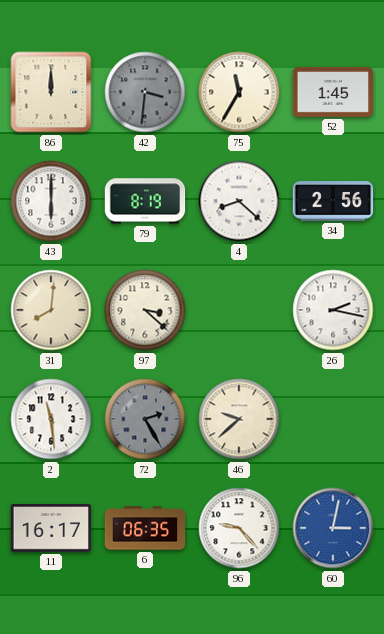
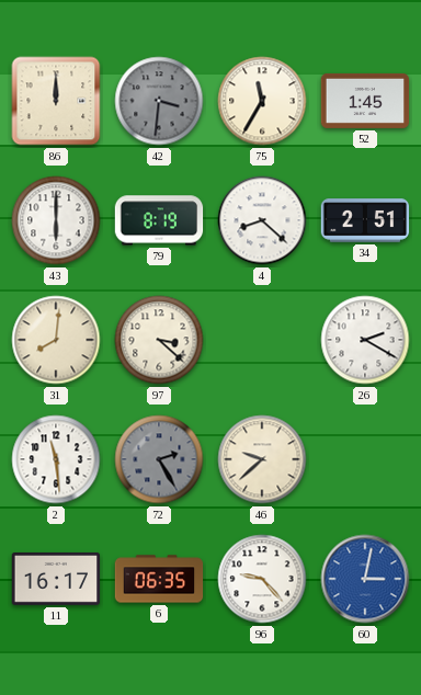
34: 2:56 -> 2:51
26: 2:17 -> 2:20
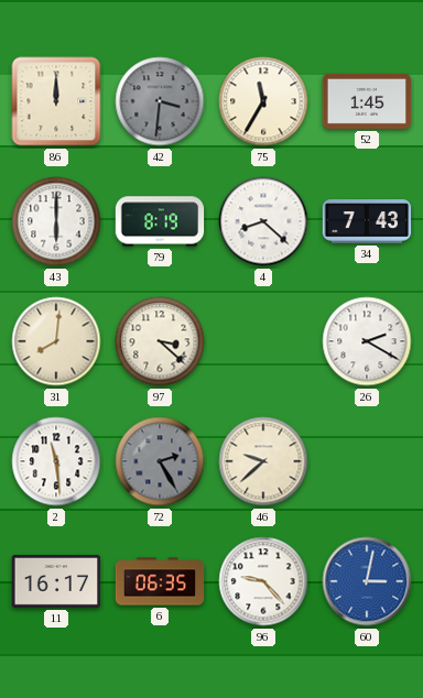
34: 2:51 -> 7:43
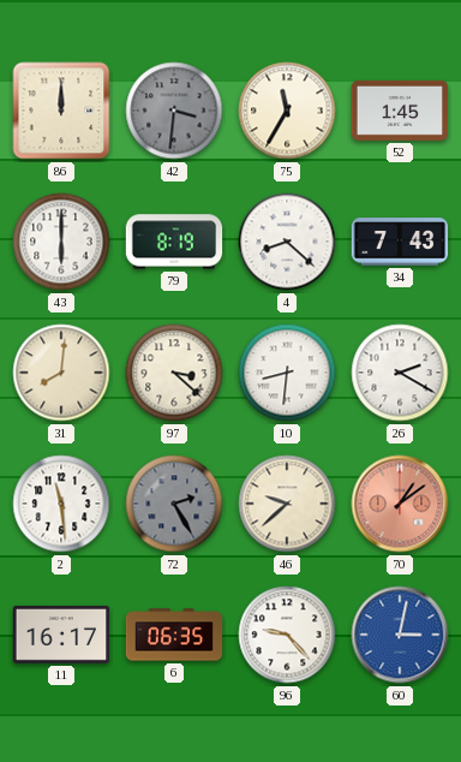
10: none -> 8:31
70: none -> 1:09
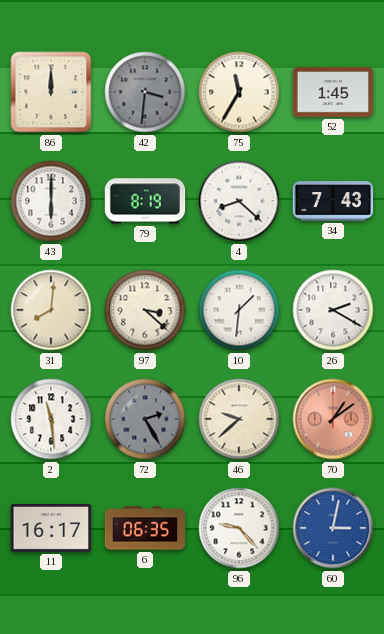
10: 8:31 -> 1:31
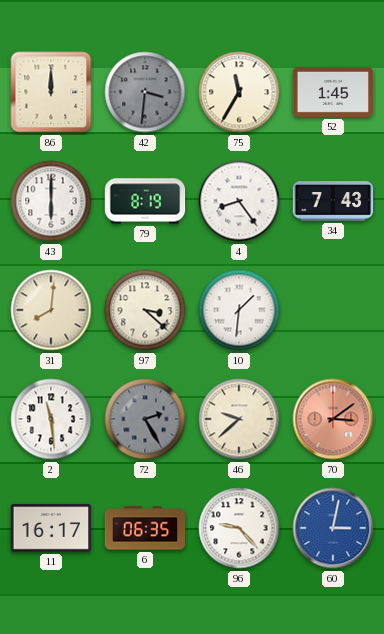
4: 8:22 -> 8:24
26: 2:20 -> none
70: 1:09 -> 3:09
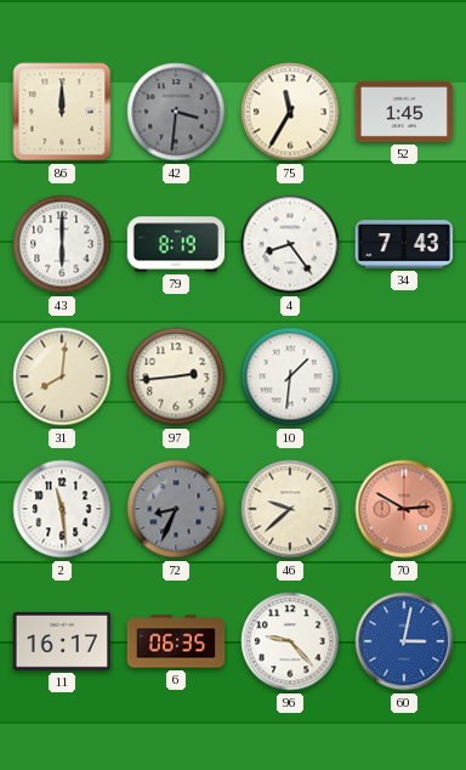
97: 3:22 -> 2:44
72: 2:25 -> 8:34
70: 3:09 -> 2:50
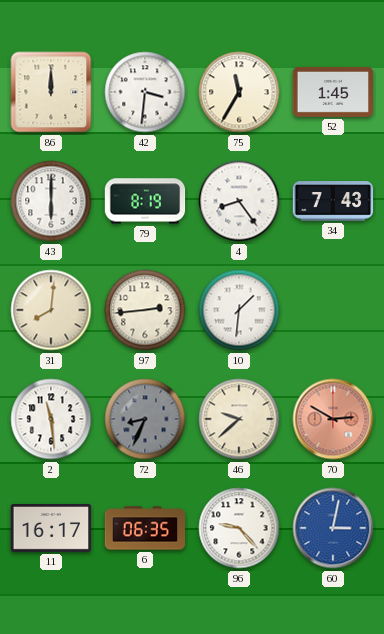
42 dial: grey -> white
